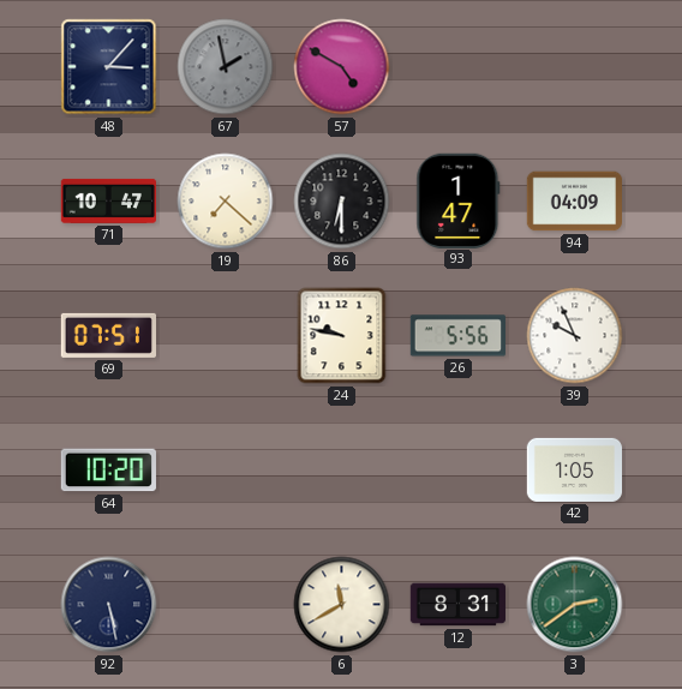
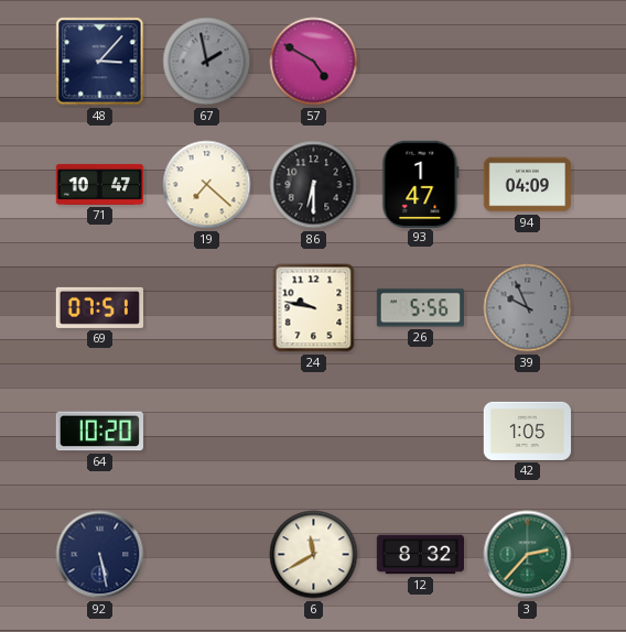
39 dial: white -> grey
12: 8:31 -> 8:32
3: 2:39 -> 2:37
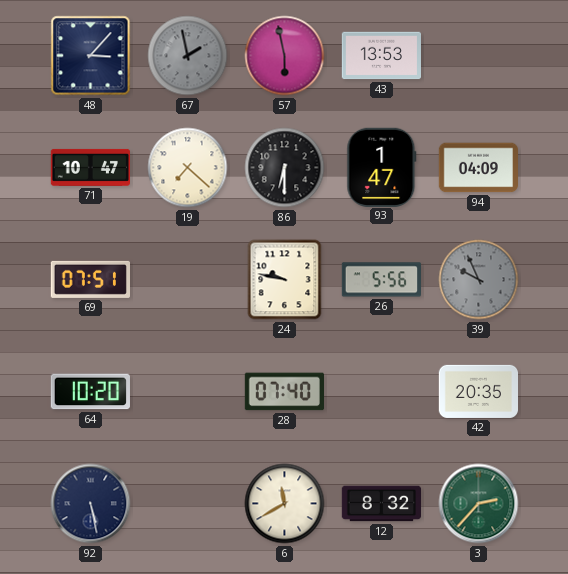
57: 4:50 -> 5:58
43: none -> 13:53
28: none -> 07:40
42: 1:05 -> 20:35
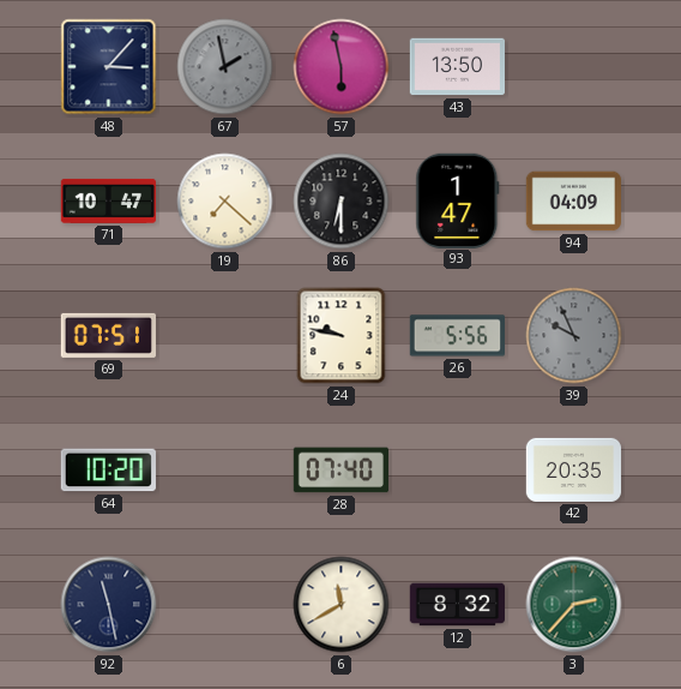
43: 13:53 -> 13:50
92: 5:28 -> 11:28
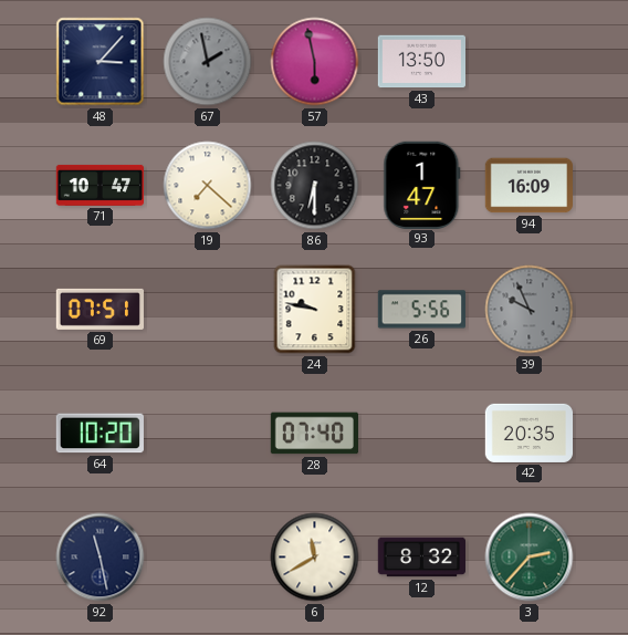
94: 04:09 -> 16:09
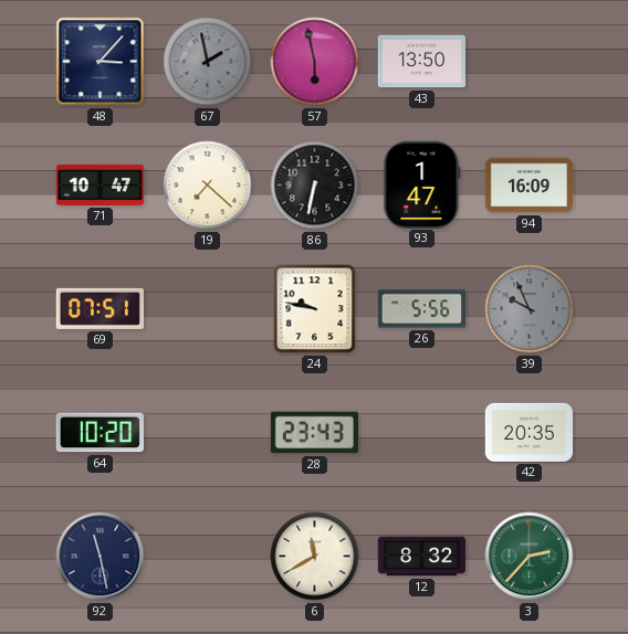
86: 6:30 -> 6:32
28: 07:40 -> 23:43
